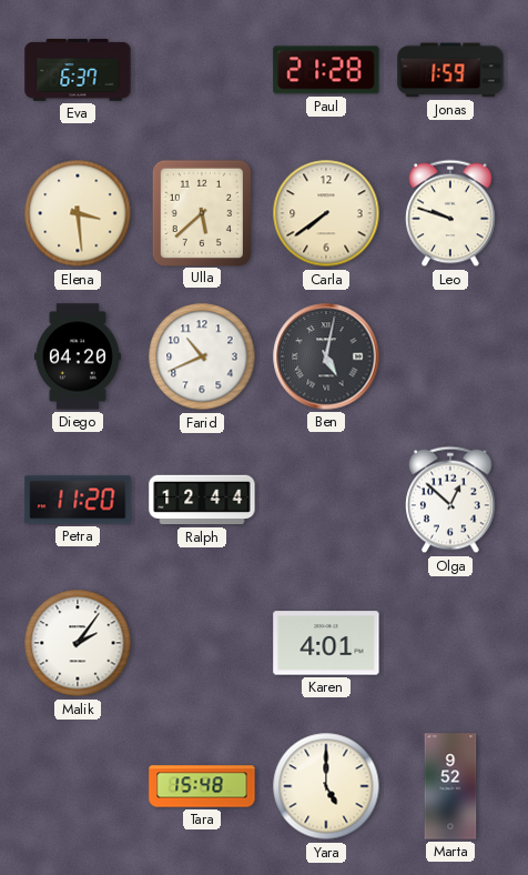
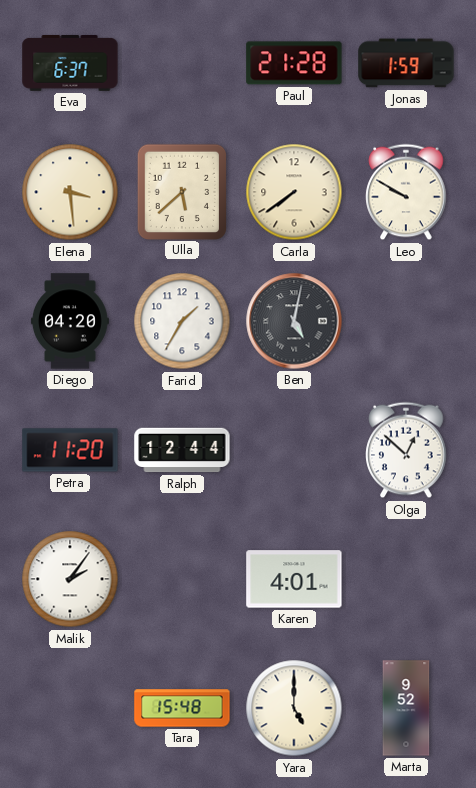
Leo: 9:48 -> 9:50
Farid: 10:41 -> 1:35
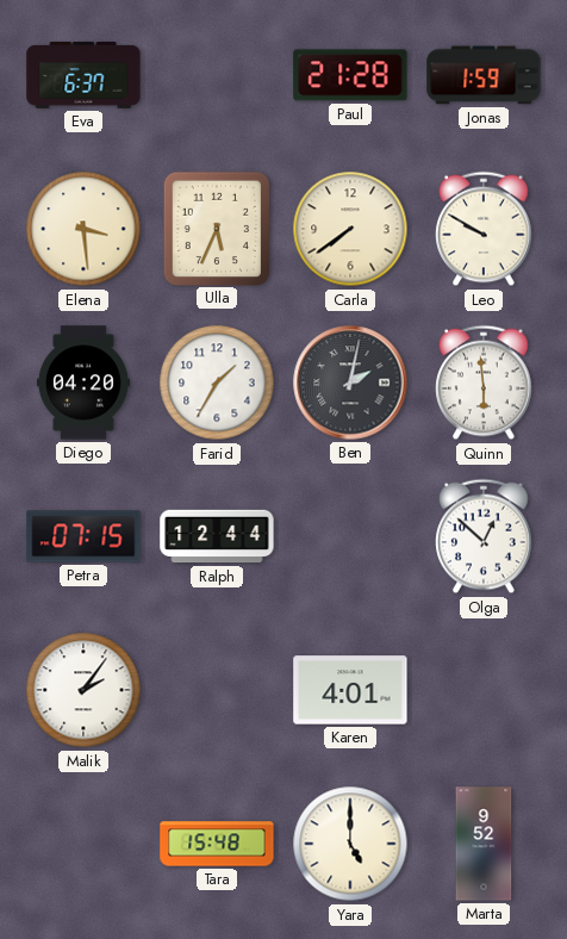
Ulla: 5:38 -> 5:34
Ben: 5:02 -> 2:02
Quinn: none -> 5:59
Petra: 11:20 -> 07:15
